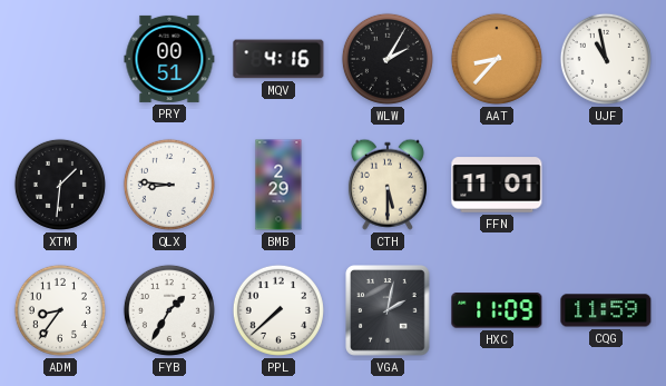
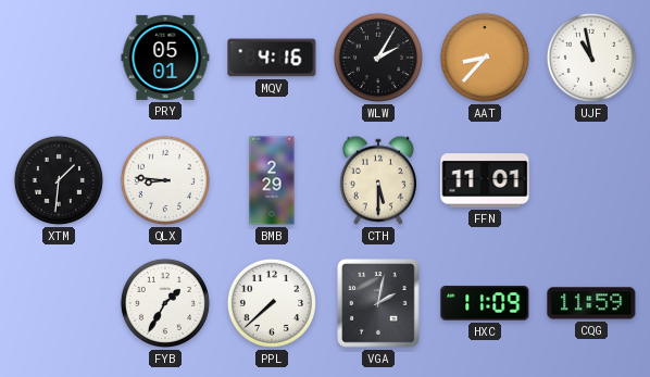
PRY: 00:51 -> 05:01
ADM: 8:36 -> none
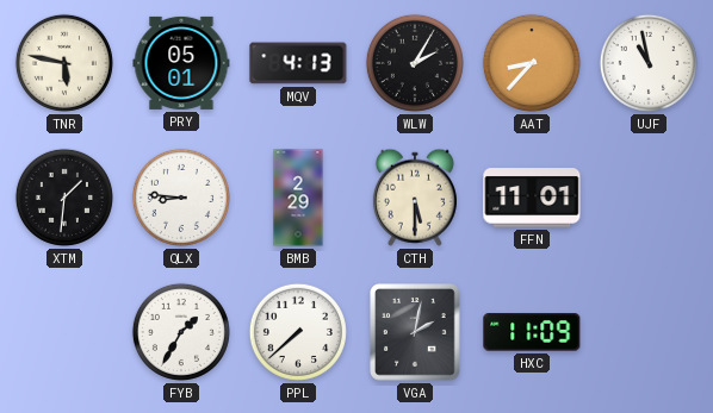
TNR: none -> 5:47
MQV: 4:16 -> 4:13
CQG: 11:59 -> none
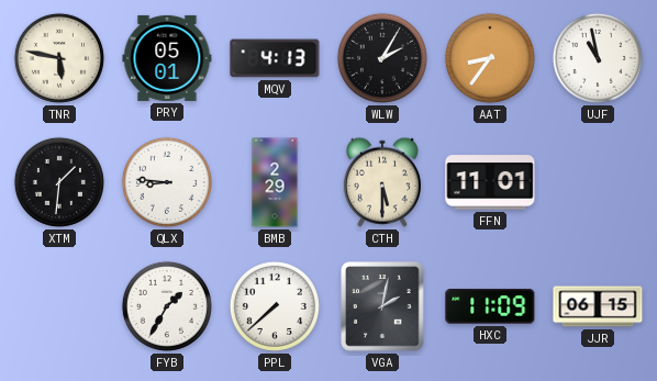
AAT: 8:37 -> 8:36
JJR: none -> 06:15
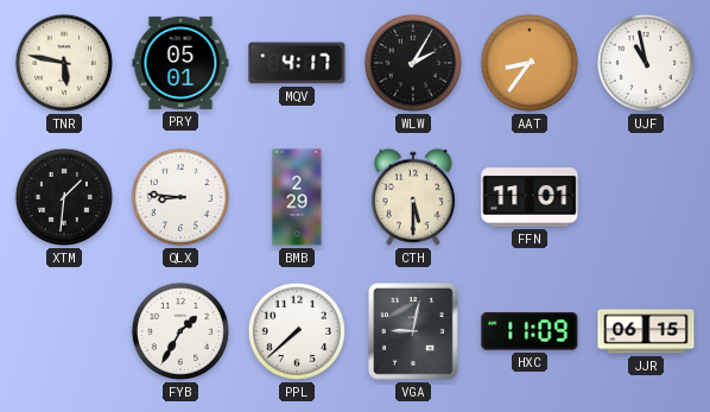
MQV: 4:13 -> 4:17
VGA: 2:02 -> 9:02
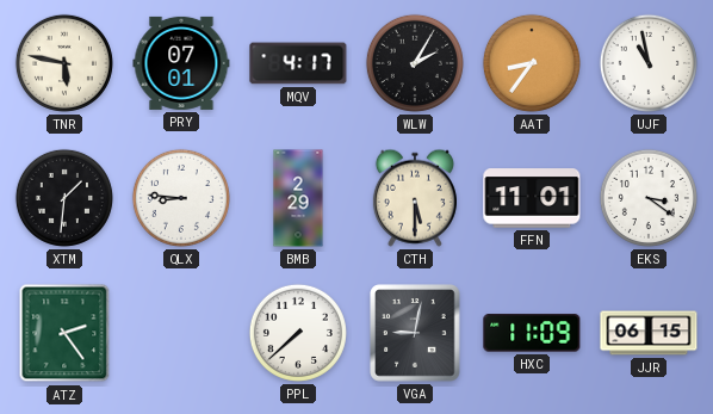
PRY: 05:01 -> 07:01
EKS: none -> 3:21
ATZ: none -> 2:24
FYB: 1:35 -> none
